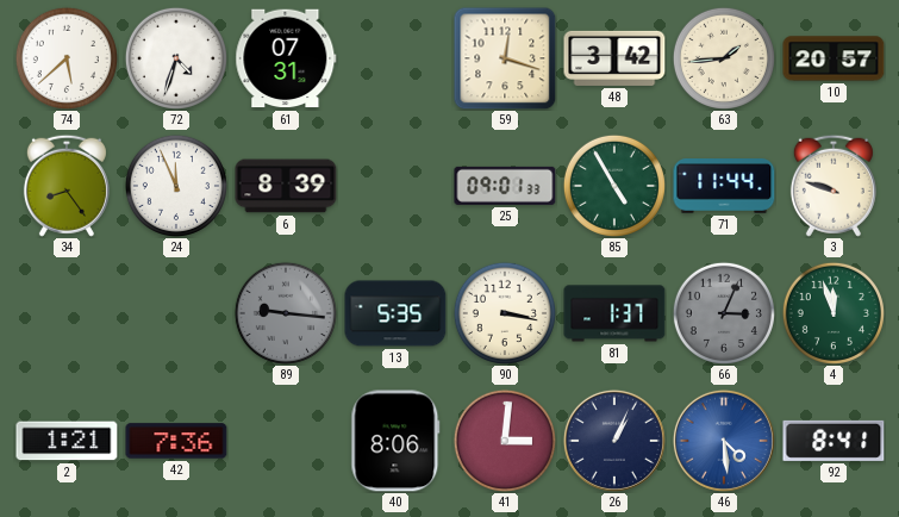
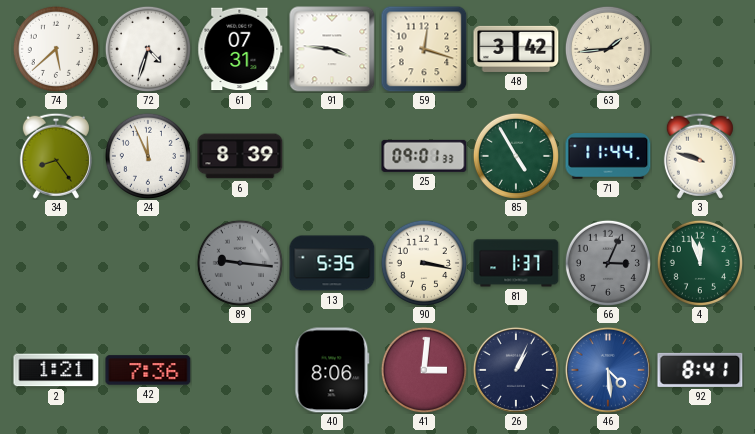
91: none -> 3:46
10: 20:57 -> none
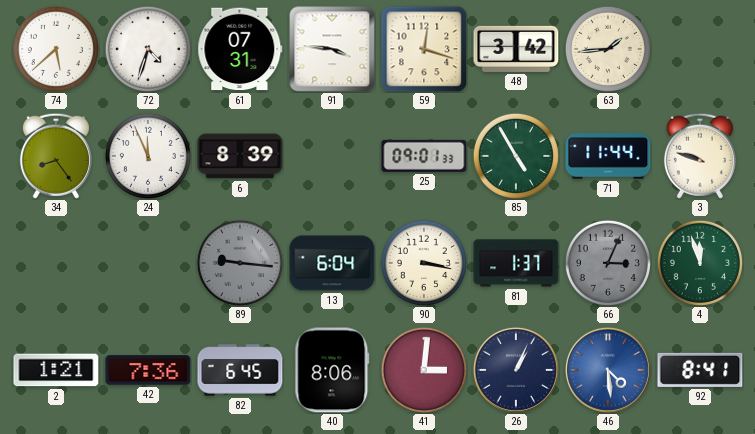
13: 5:35 -> 6:04
82: none -> 6:45
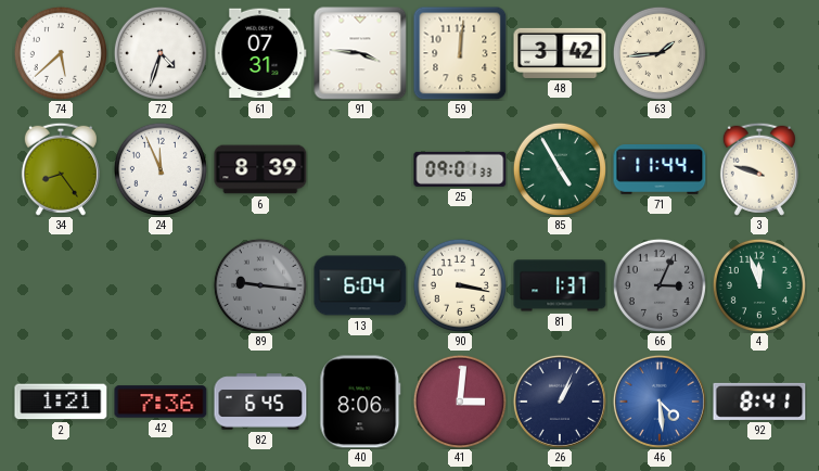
59: 12:18 -> 12:01
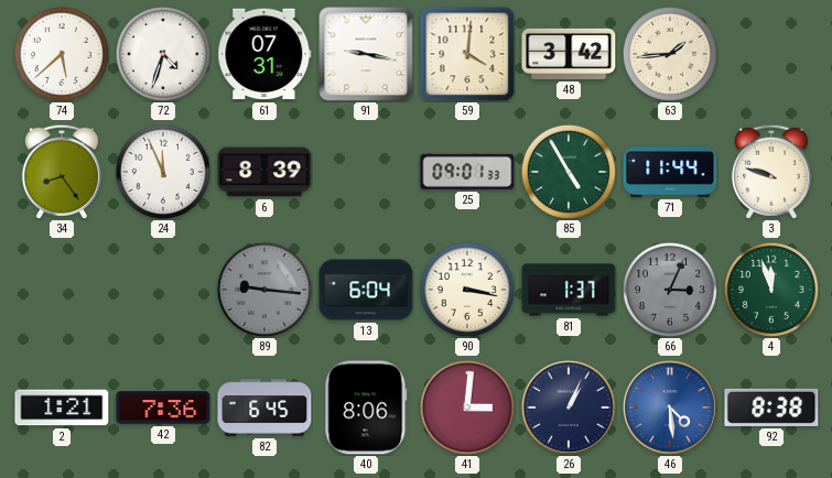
91: 3:46 -> 9:17
59: 12:01 -> 4:01
92: 8:41 -> 8:38
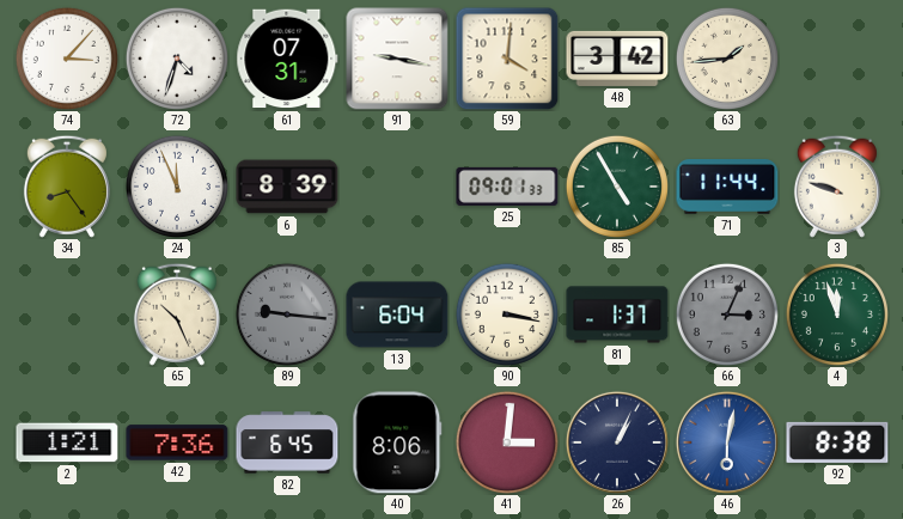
74: 5:38 -> 3:07
65: none -> 10:26
46: 4:29 -> 6:02
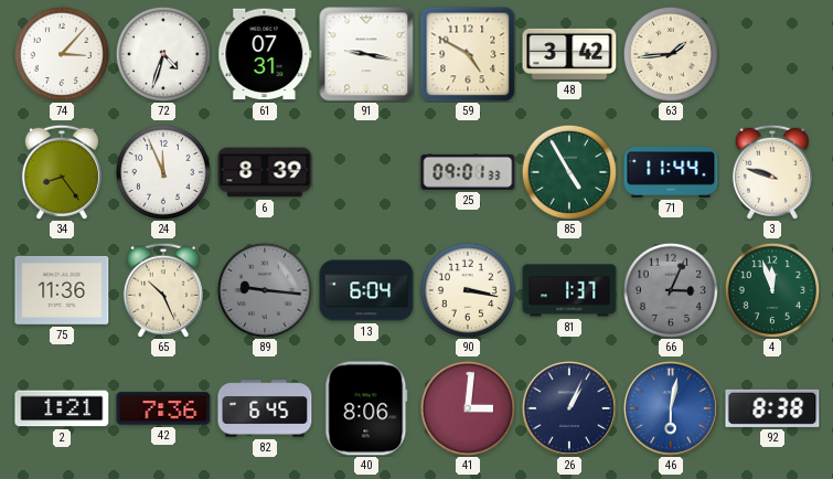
59: 4:01 -> 4:50
75: none -> 11:36
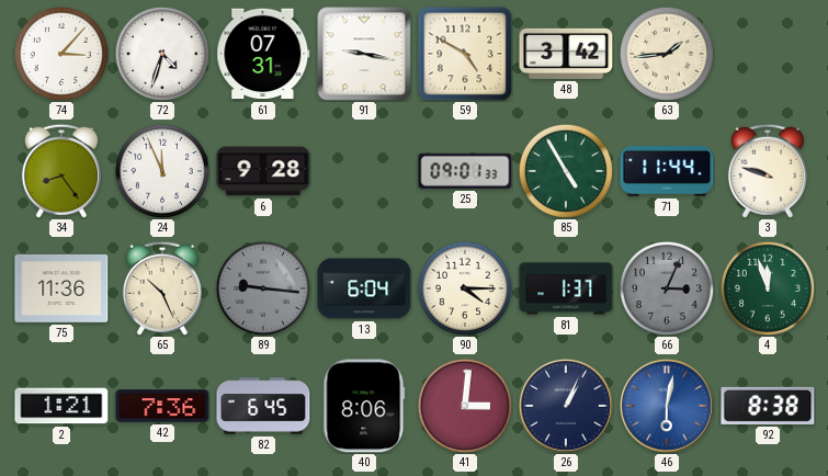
6: 8:39 -> 9:28
90: 3:17 -> 4:15
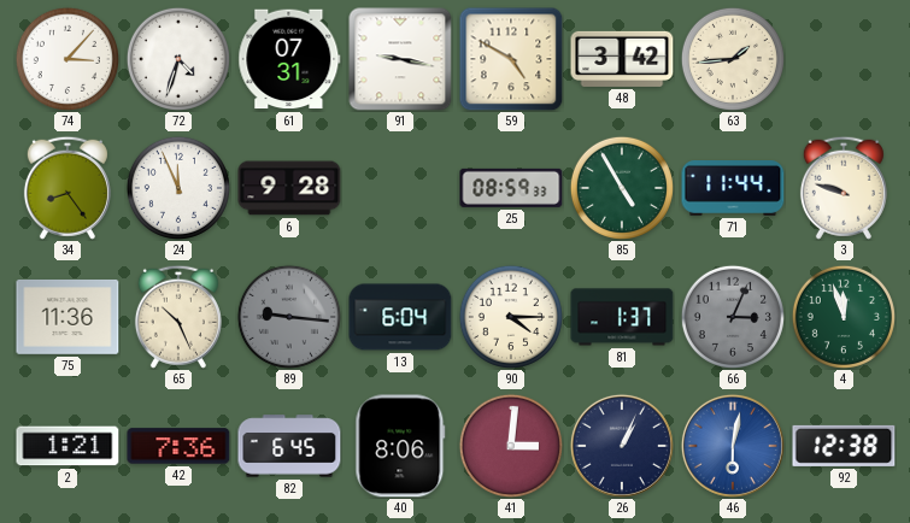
25: 09:01 -> 08:59
92: 8:38 -> 12:38
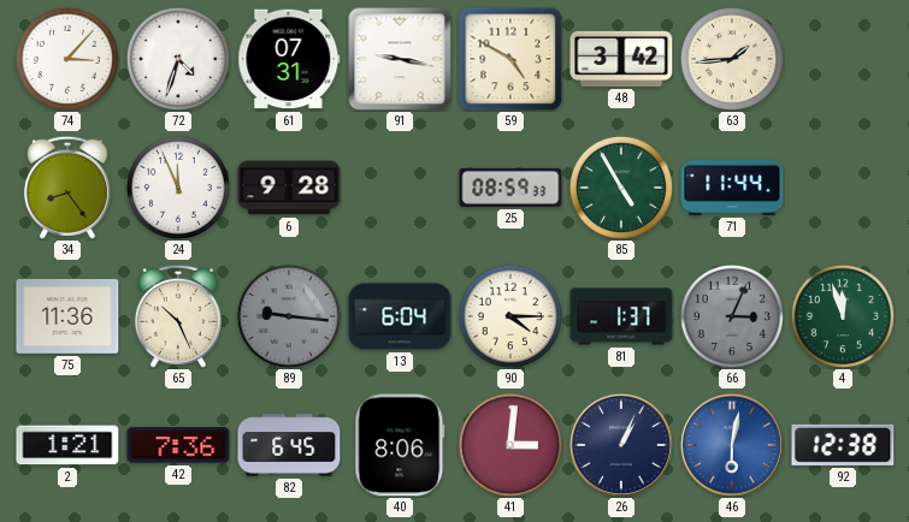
3: 9:48 -> none
